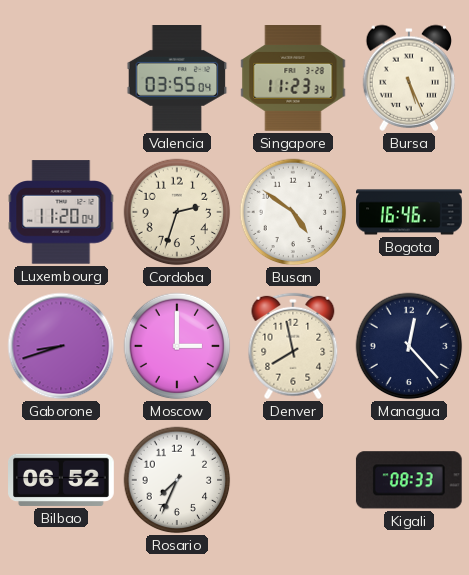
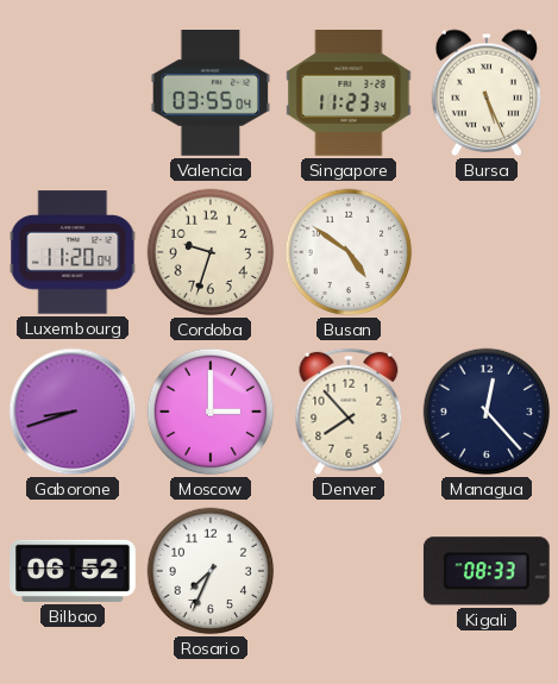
Cordoba: 2:33 -> 9:33
Bogota: 16:46 -> none
Denver: 7:58 -> 7:53
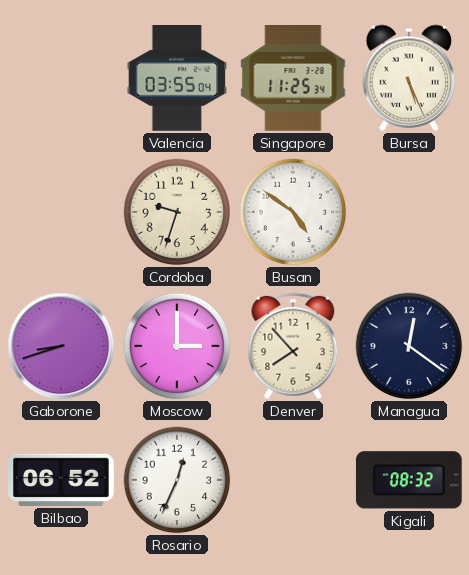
Singapore: 11:23 -> 11:25
Luxembourg: 11:20 -> none
Managua: 12:23 -> 12:21
Rosario: 7:34 -> 12:34
Kigali: 08:33 -> 08:32
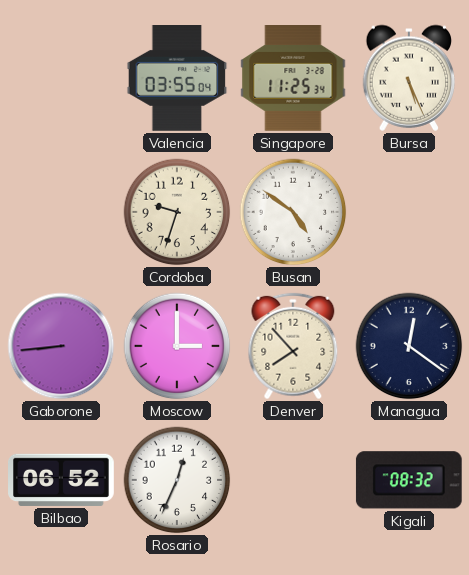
Gaborone: 8:42 -> 8:44
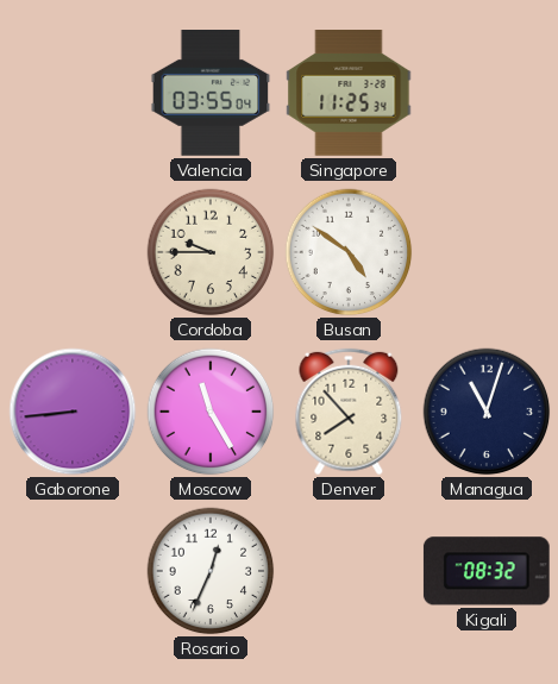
Bursa: 5:26 -> none
Cordoba: 9:33 -> 9:45
Moscow: 3:00 -> 11:25
Managua: 12:21 -> 11:03
Bilbao: 06:52 -> none
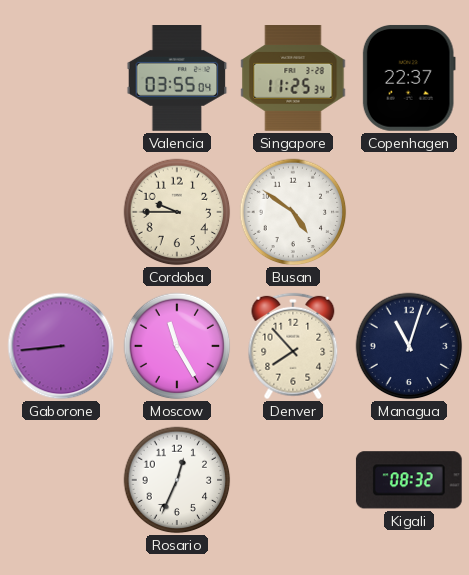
Copenhagen: none -> 22:37
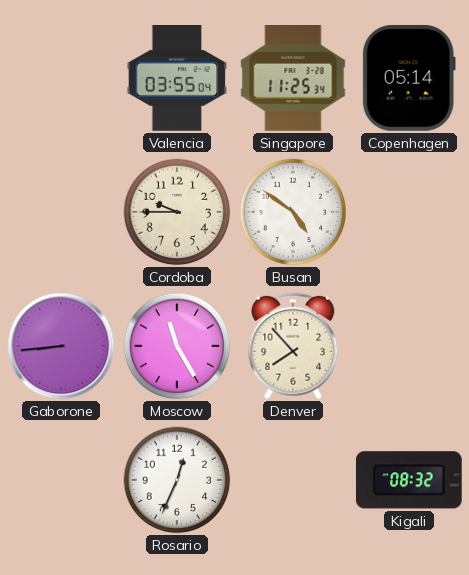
Copenhagen: 22:37 -> 05:14
Managua: 11:03 -> none
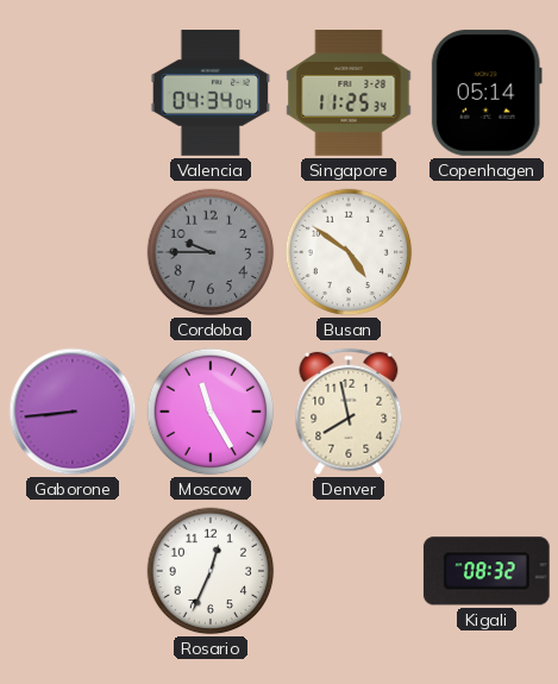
Valencia: 03:55 -> 04:34
Cordoba dial: cream -> grey
Denver: 7:53 -> 7:58
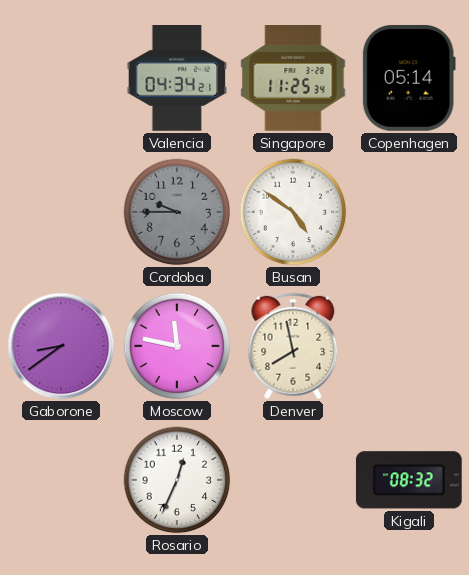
Valencia: 04:34:04 -> 04:34:21
Gaborone: 8:44 -> 8:39
Moscow: 11:25 -> 11:47
